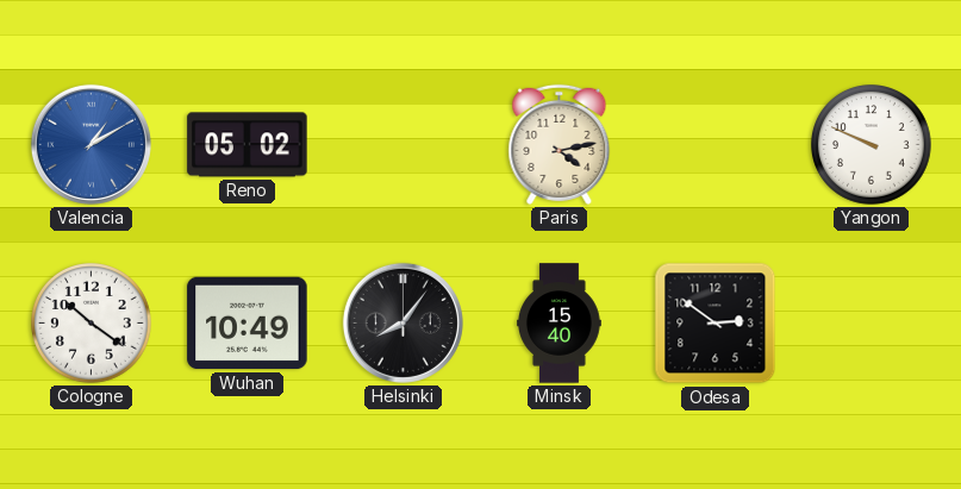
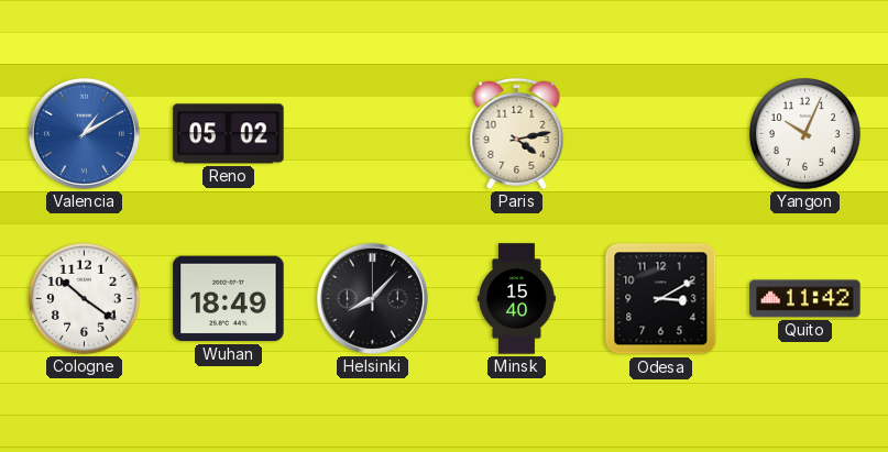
Yangon: 9:49 -> 10:04
Wuhan: 10:49 -> 18:49
Helsinki: 8:06 -> 8:07
Odesa: 2:51 -> 3:10
Quito: none -> 11:42
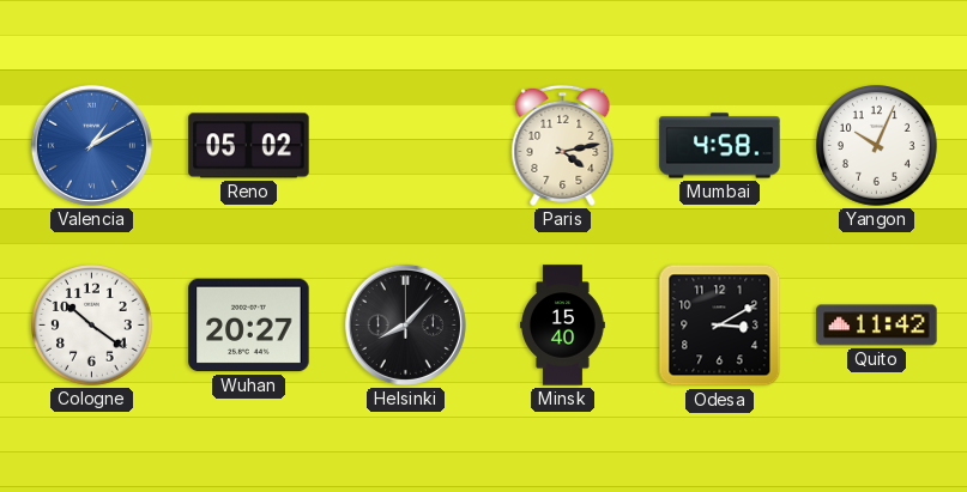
Mumbai: none -> 4:58
Wuhan: 18:49 -> 20:27
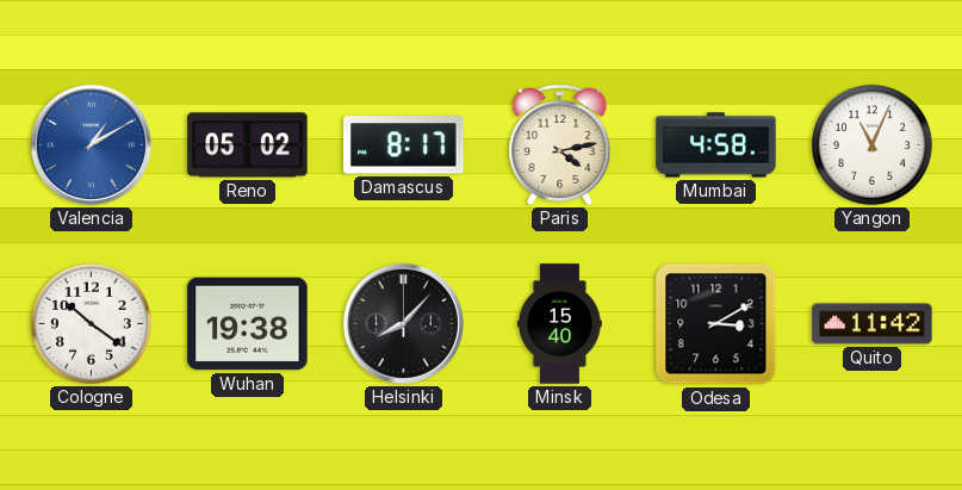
Damascus: none -> 8:17
Yangon: 10:04 -> 11:04
Wuhan: 20:27 -> 19:38
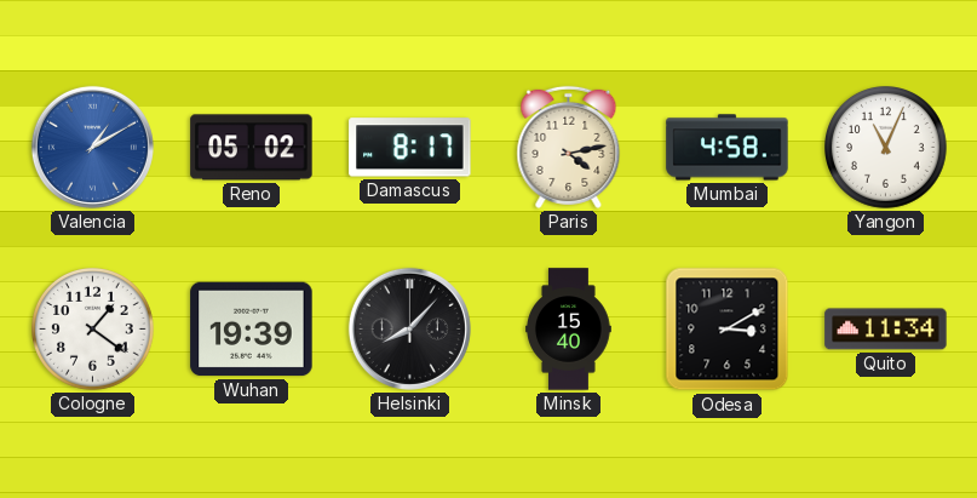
Cologne: 10:21 -> 1:21
Wuhan: 19:38 -> 19:39
Quito: 11:42 -> 11:34
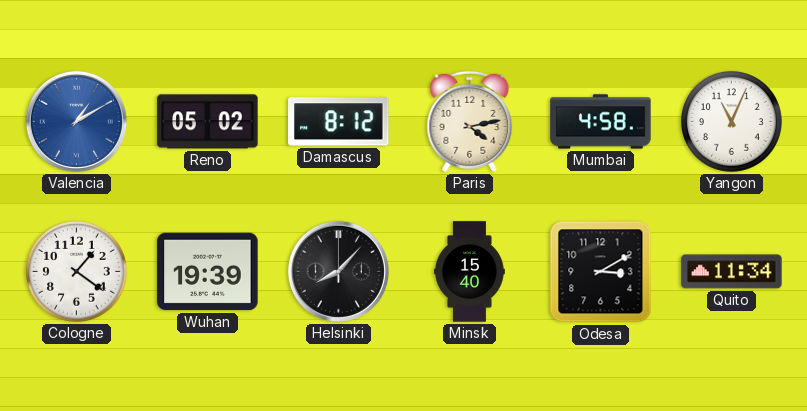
Damascus: 8:17 -> 8:12
